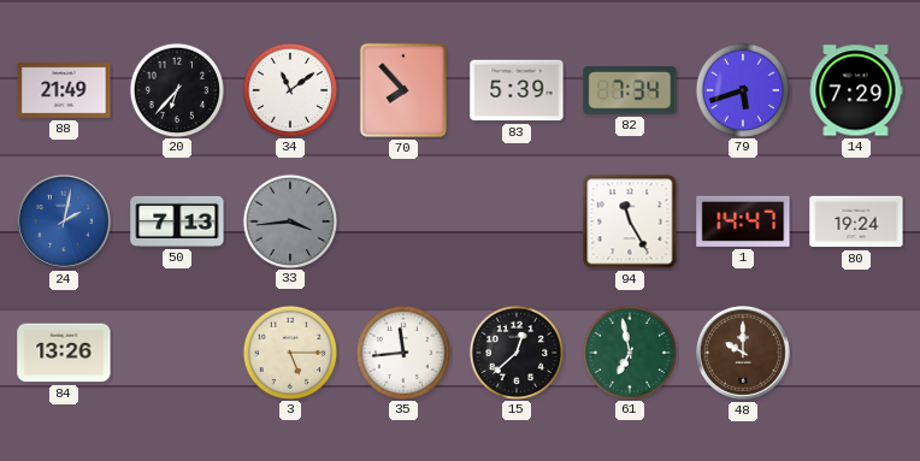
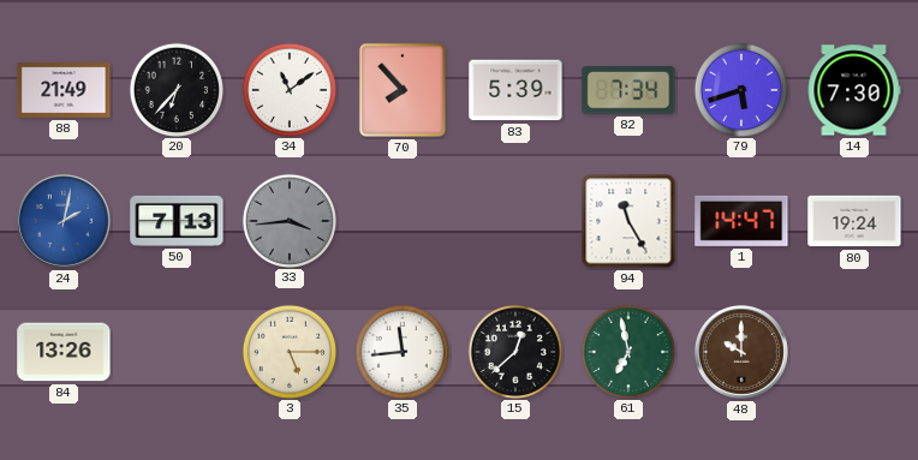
14: 7:29 -> 7:30
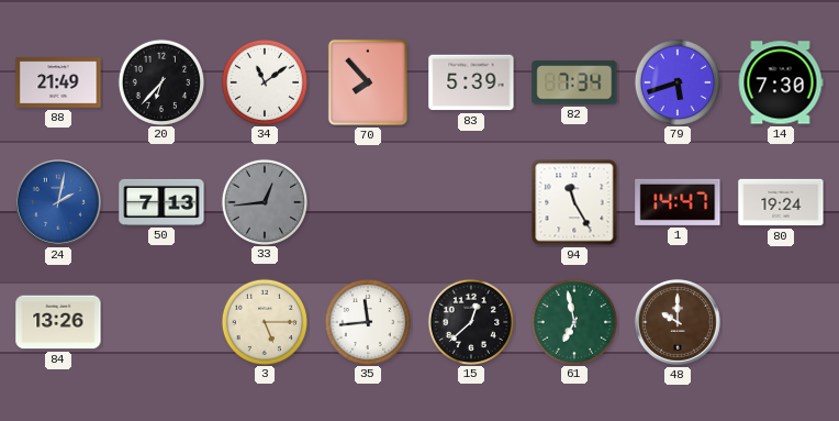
33: 3:44 -> 12:44
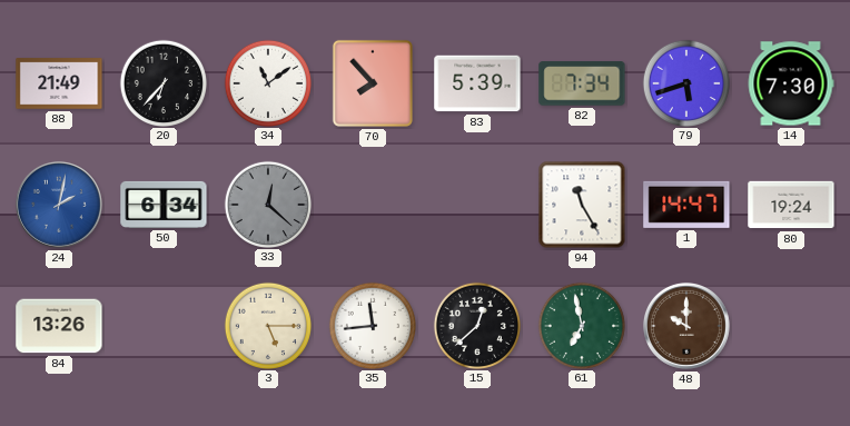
50: 7:13 -> 6:34
33: 12:44 -> 12:22
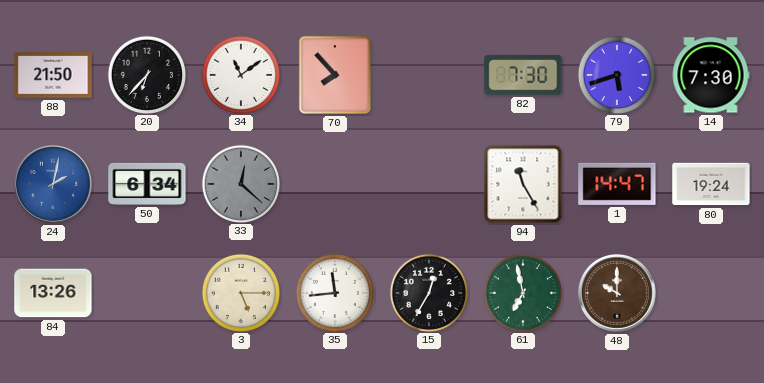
88: 21:49 -> 21:50
83: 5:39 -> none
82: 7:34 -> 7:30
15: 12:38 -> 12:35
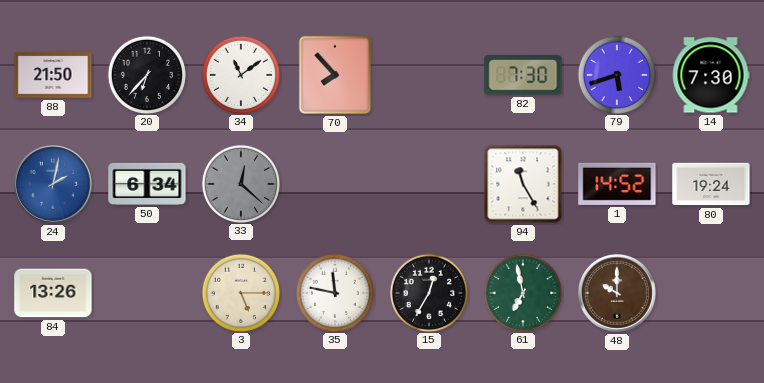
1: 14:47 -> 14:52
35: 11:44 -> 11:47
